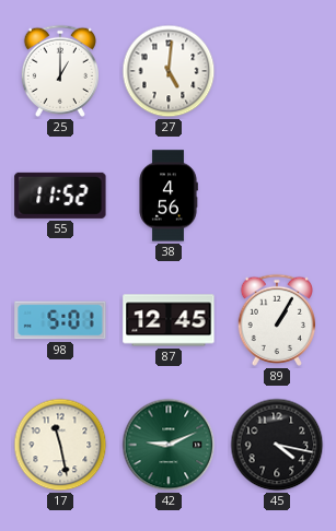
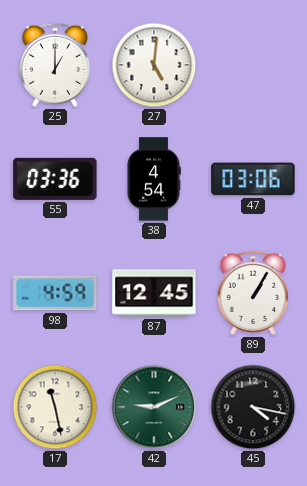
55: 11:52 -> 03:36
38: 4:56 -> 4:54
47: none -> 03:06
98: 5:01 -> 4:59
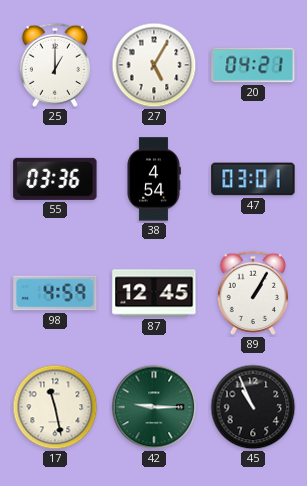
27: 5:01 -> 5:05
20: none -> 04:21
47: 03:06 -> 03:01
42: 9:11 -> 9:15
45: 4:17 -> 10:56
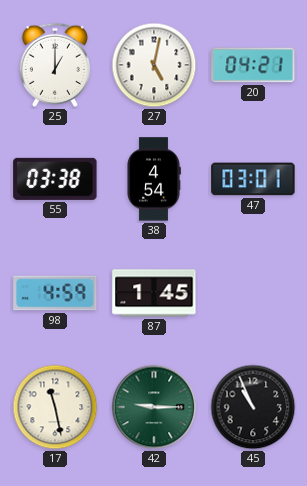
27: 5:05 -> 5:02
55: 03:36 -> 03:38
87: 12:45 -> 1:45
89: 1:05 -> none
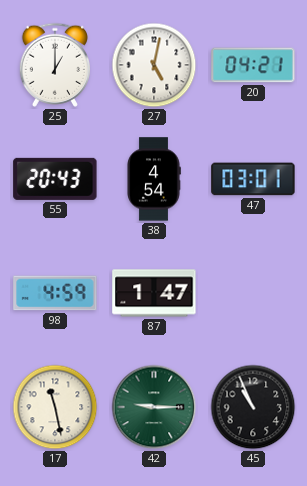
55: 03:38 -> 20:43
87: 1:45 -> 1:47
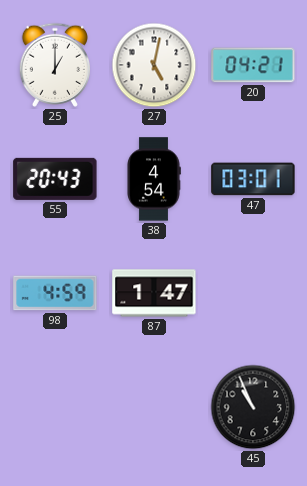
17: 11:28 -> none
42: 9:15 -> none
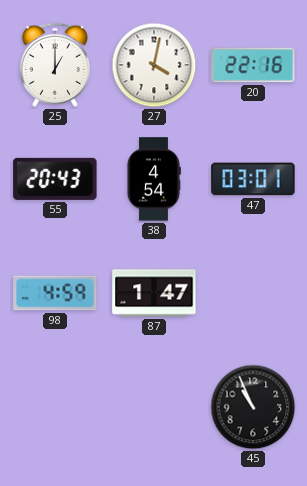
27: 5:02 -> 4:02
20: 04:21 -> 22:16
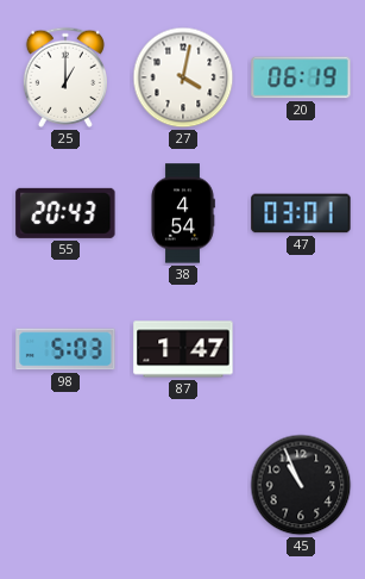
20: 22:16 -> 06:19
98: 4:59 -> 5:03
